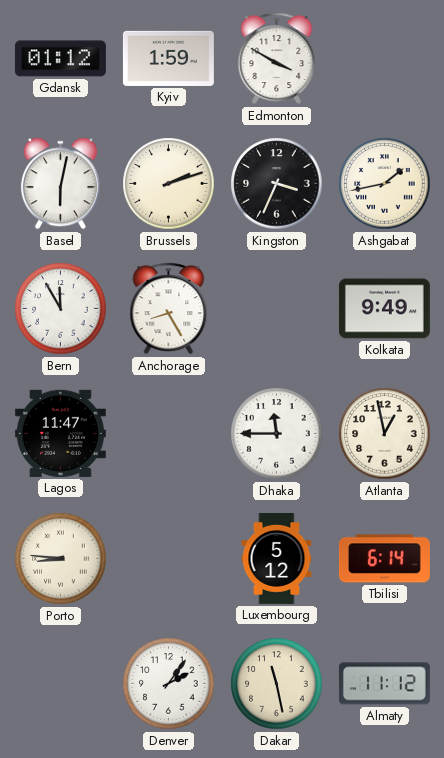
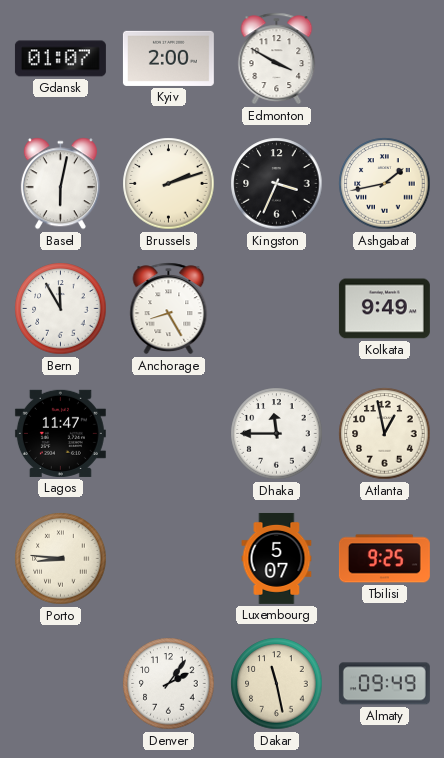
Gdansk: 01:12 -> 01:07
Kyiv: 1:59 -> 2:00
Luxembourg: 5:12 -> 5:07
Tbilisi: 6:14 -> 9:25
Almaty: 11:12 -> 09:49
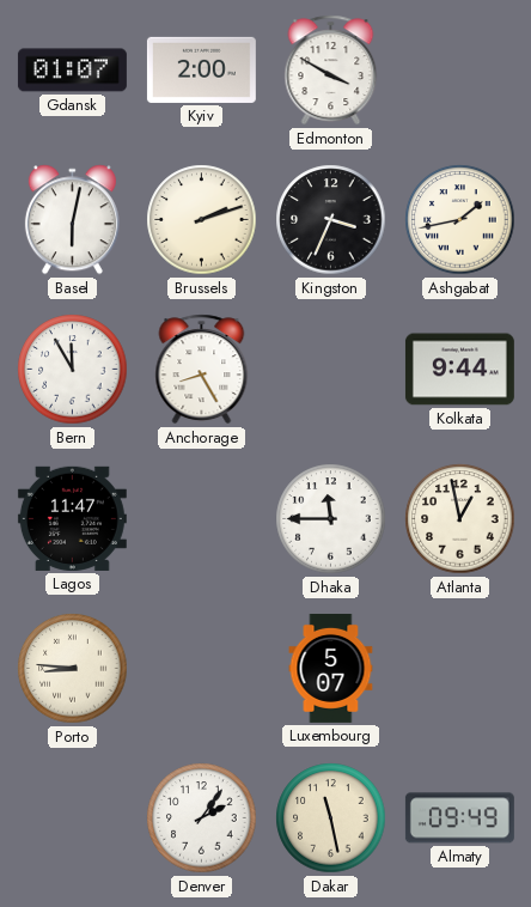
Kolkata: 9:49 -> 9:44
Tbilisi: 9:25 -> none
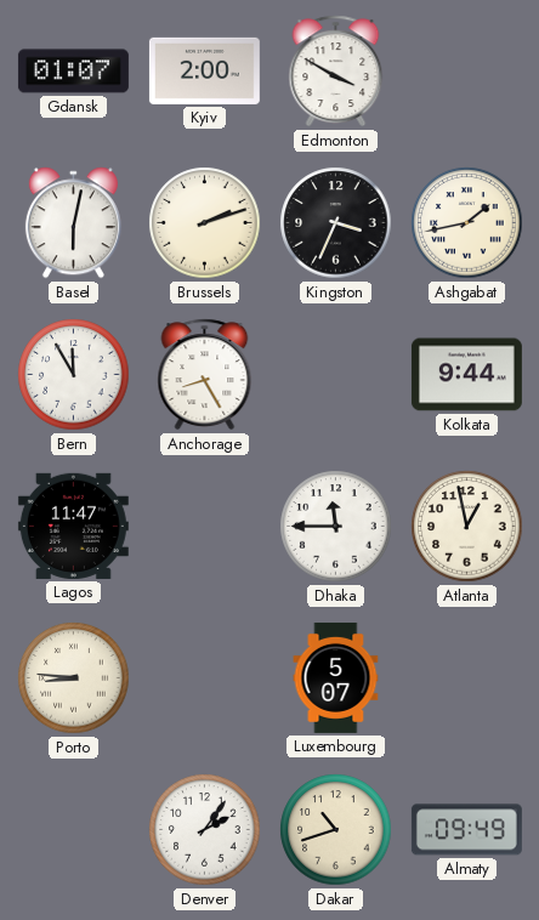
Dakar: 11:28 -> 10:42
